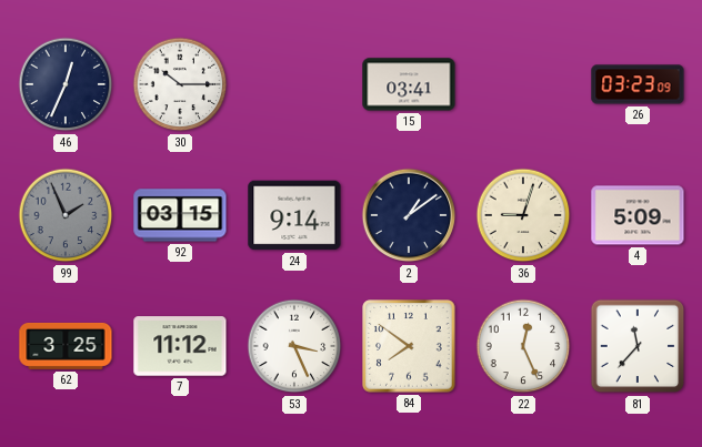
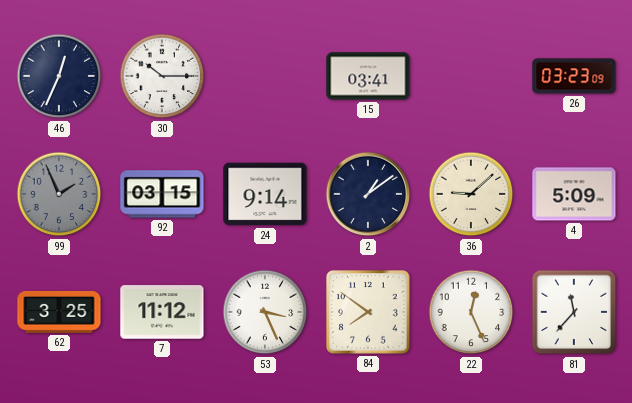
36: 9:03 -> 9:08
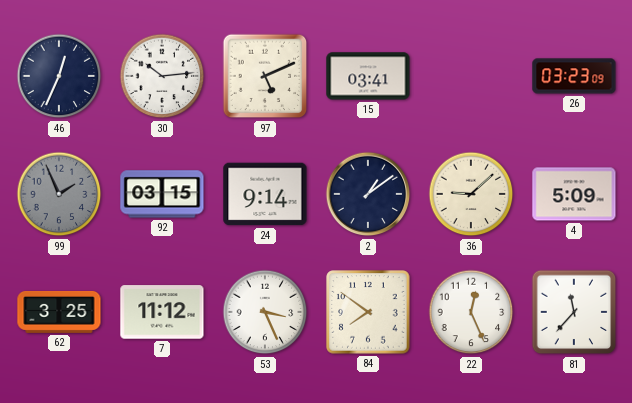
30: 10:15 -> 10:14
97: none -> 5:11
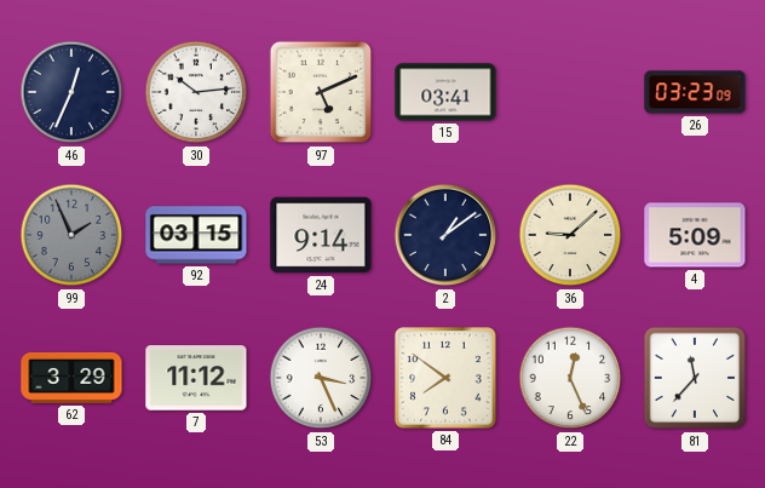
62: 3:25 -> 3:29
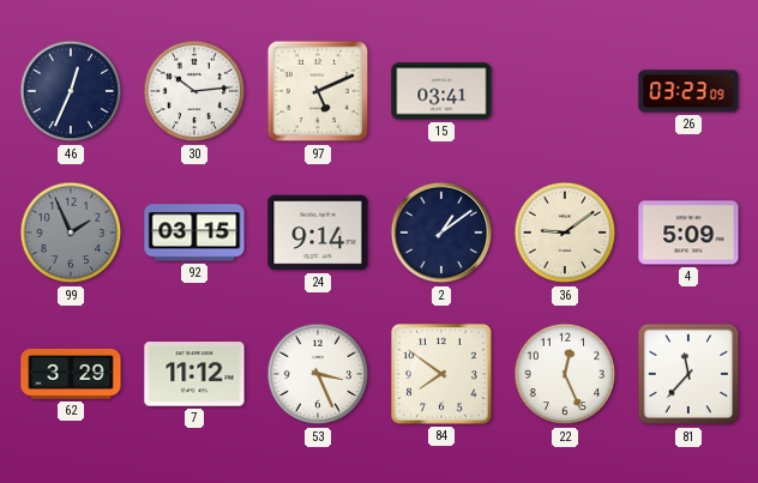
36: 9:08 -> 9:09
